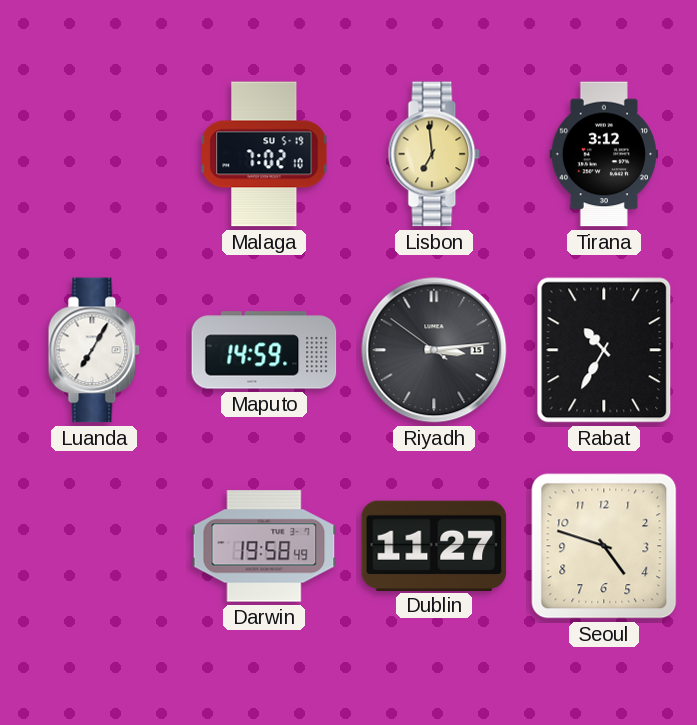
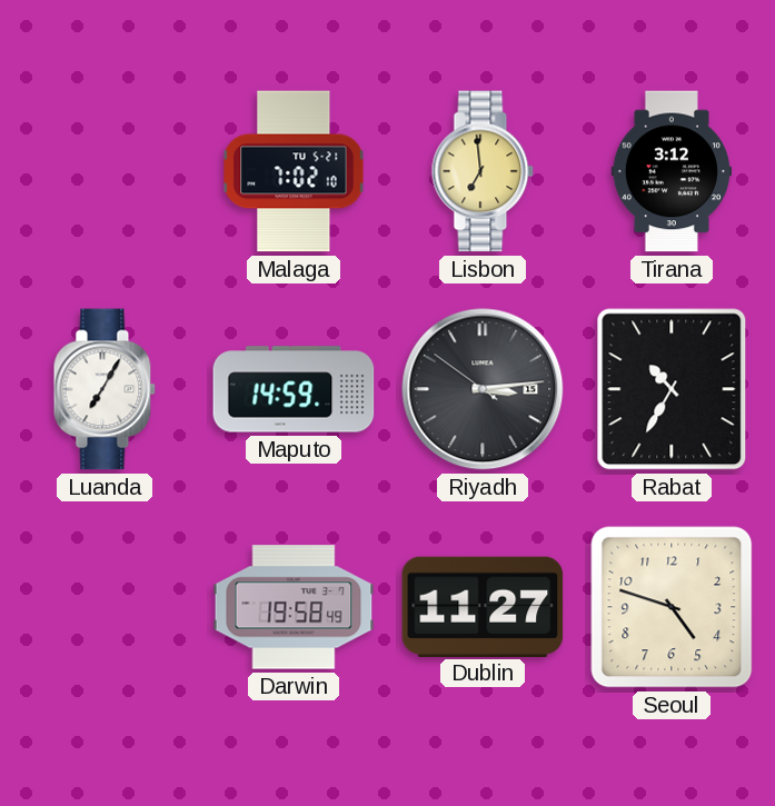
Malaga date: SU 5-19 -> TU 5-21
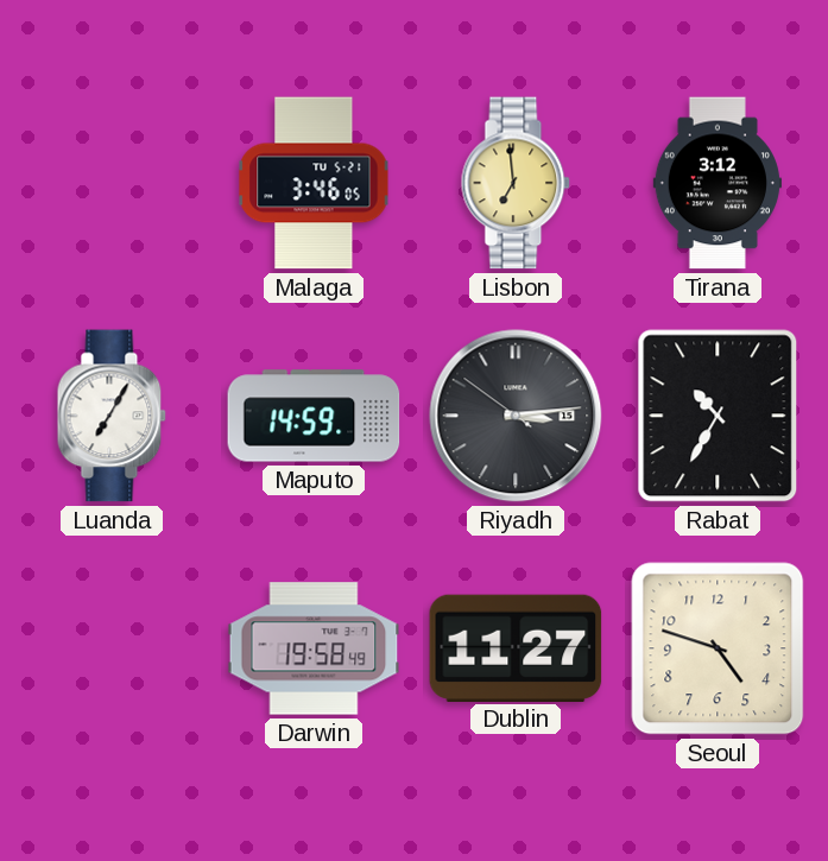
Malaga: 7:02 -> 3:46
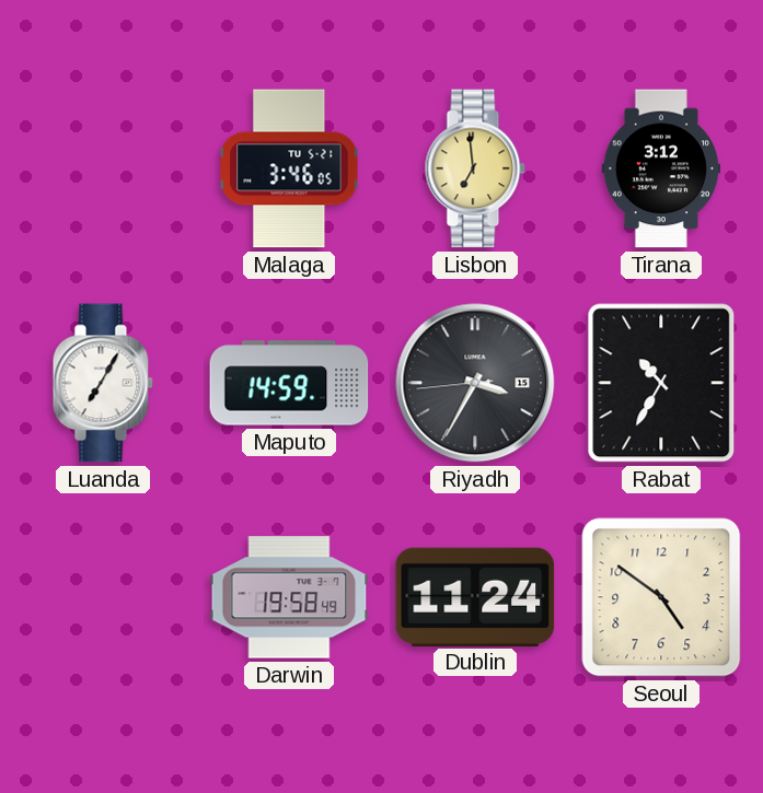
Riyadh: 3:13 -> 3:34
Dublin: 11:27 -> 11:24
Seoul: 4:48 -> 4:51
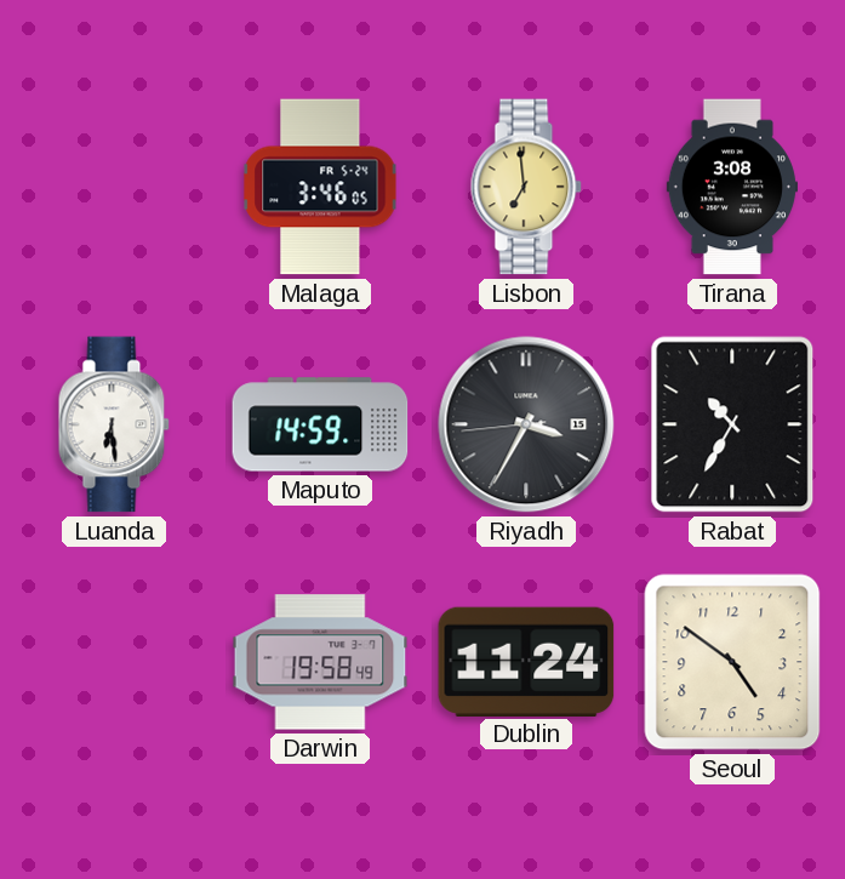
Malaga date: TU 5-21 -> FR 5-24
Tirana: 3:12 -> 3:08
Luanda: 7:05 -> 6:29
